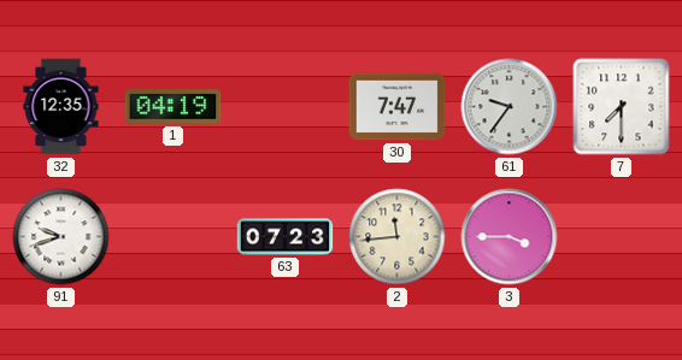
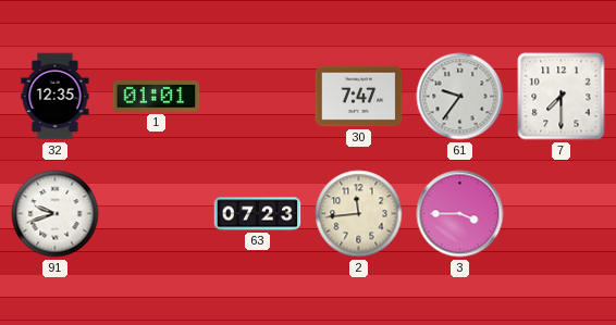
1: 04:19 -> 01:01
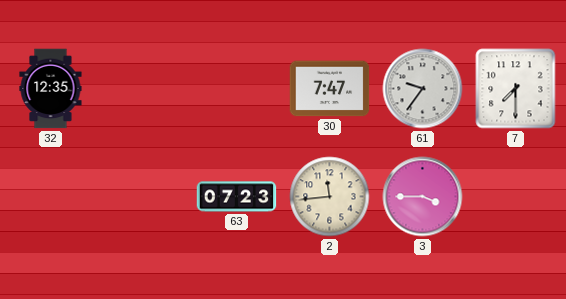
1: 01:01 -> none
91: 9:42 -> none
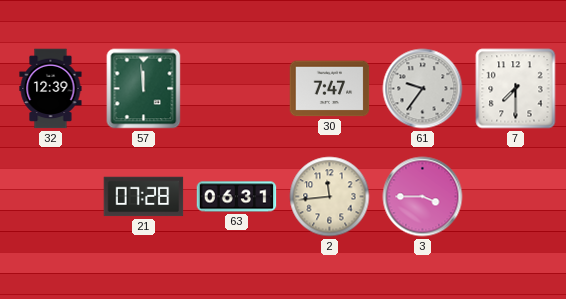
32: 12:35 -> 12:39
57: none -> 11:59
21: none -> 07:28
63: 07:23 -> 06:31
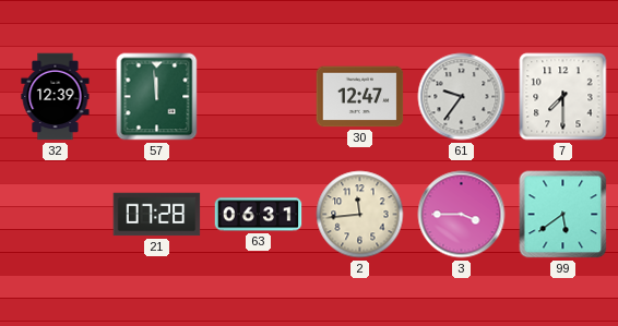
30: 7:47 -> 12:47
99: none -> 5:39
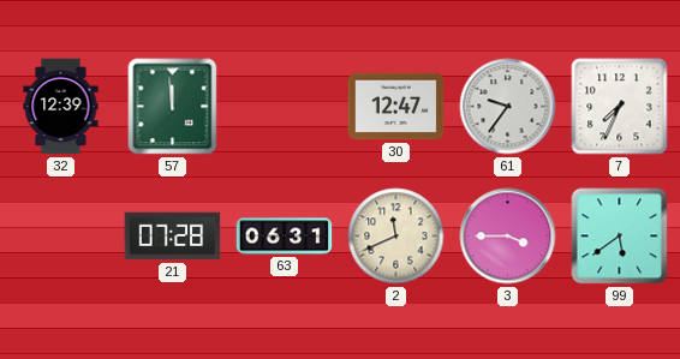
7: 7:30 -> 7:34
2: 11:44 -> 11:41
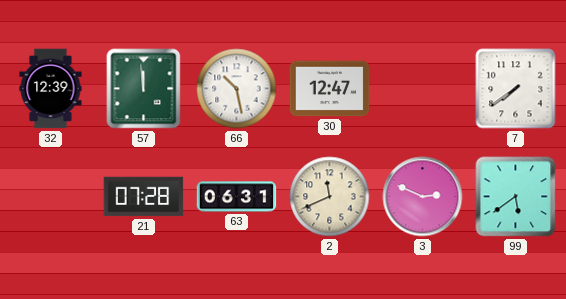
66: none -> 10:28
61: 9:36 -> none
7: 7:34 -> 7:39
3: 3:45 -> 2:49
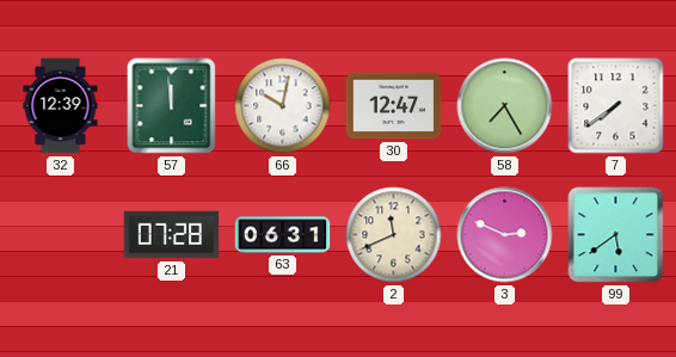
66: 10:28 -> 10:02
58: none -> 7:25
